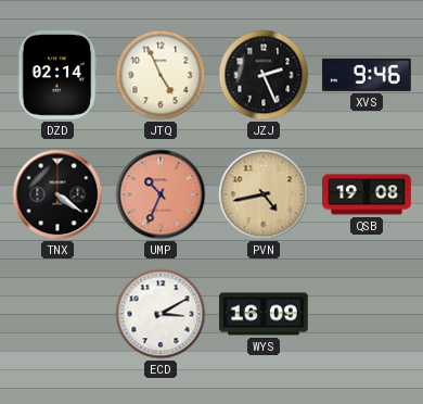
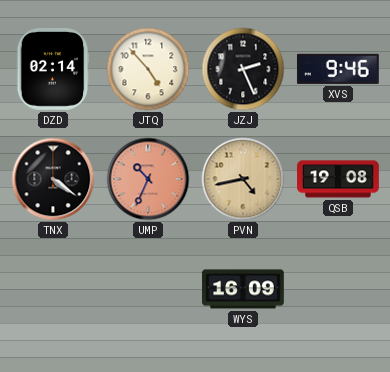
JTQ: 4:56 -> 4:53
ECD: 3:10 -> none
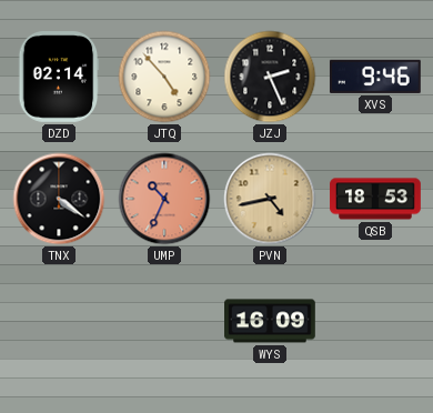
QSB: 19:08 -> 18:53
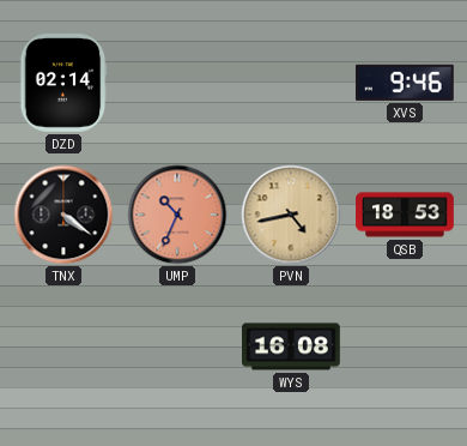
JTQ: 4:53 -> none
JZJ: 2:26 -> none
WYS: 16:09 -> 16:08
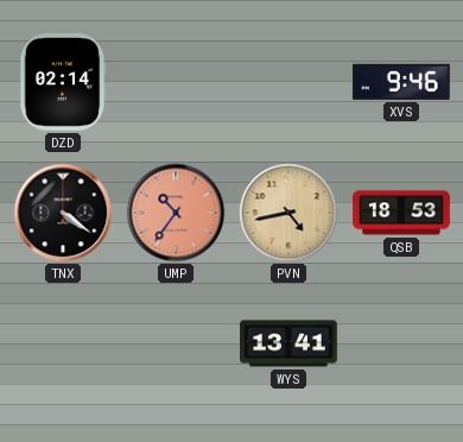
UMP: 10:34 -> 10:36
WYS: 16:08 -> 13:41
